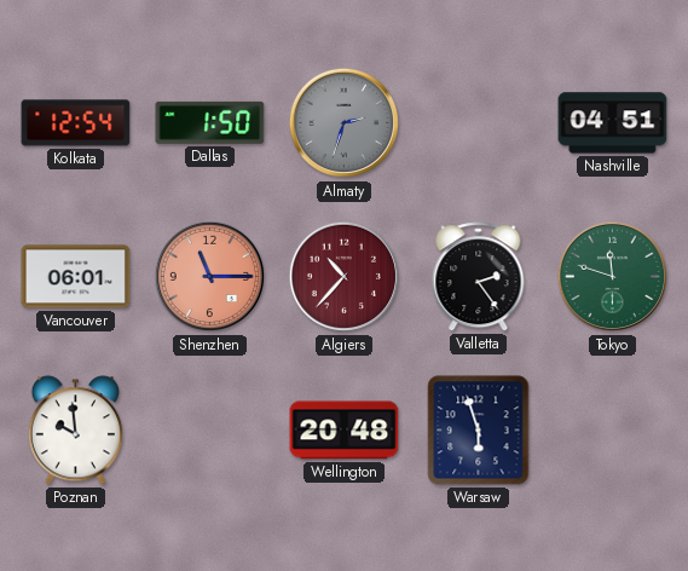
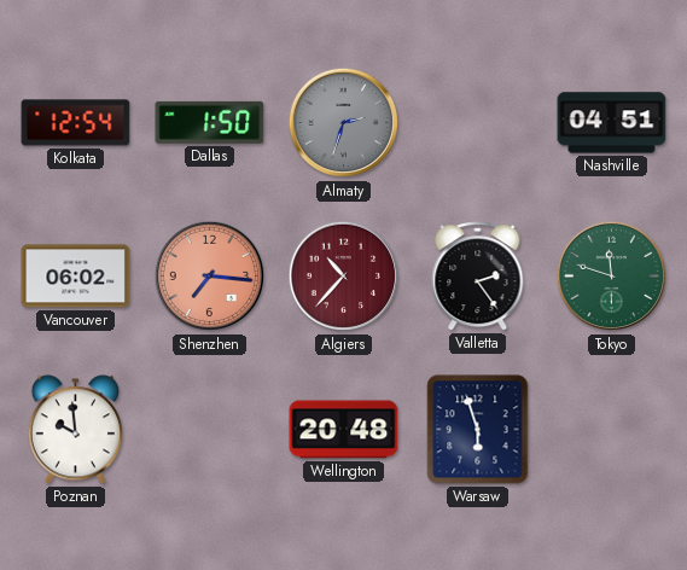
Vancouver: 06:01 -> 06:02
Shenzhen: 11:15 -> 7:16
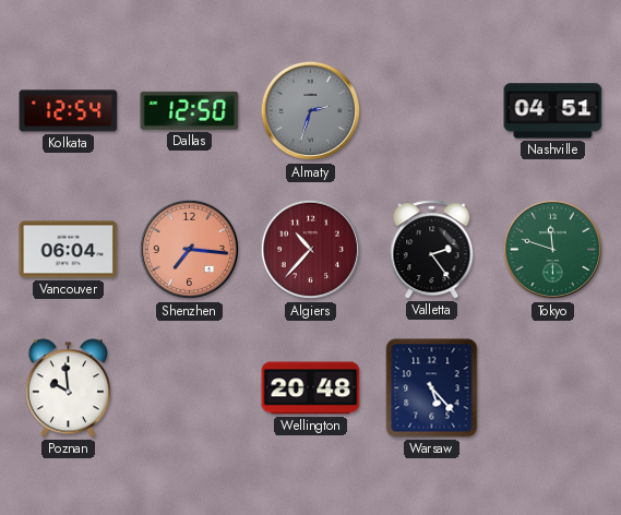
Dallas: 1:50 -> 12:50
Vancouver: 06:02 -> 06:04
Warsaw: 5:57 -> 5:23
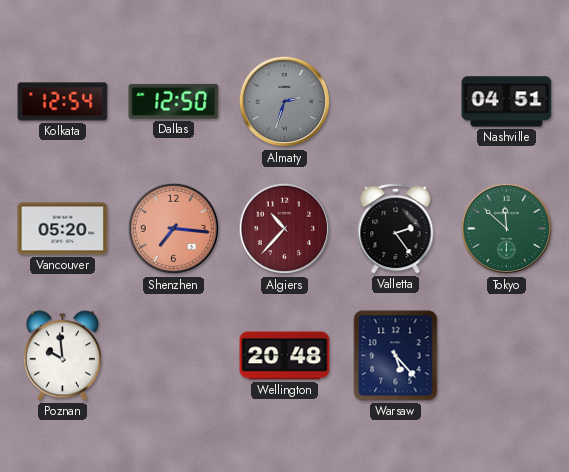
Vancouver: 06:04 -> 05:20
Tokyo: 11:48 -> 11:52
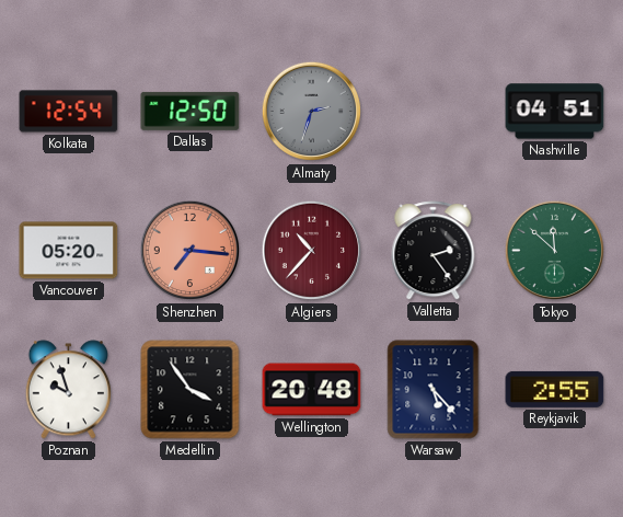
Poznan: 9:59 -> 9:57
Medellin: none -> 3:54
Reykjavik: none -> 2:55
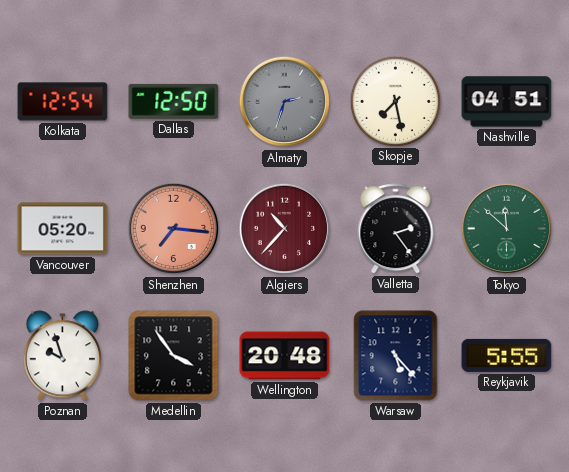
Skopje: none -> 7:28
Reykjavik: 2:55 -> 5:55
